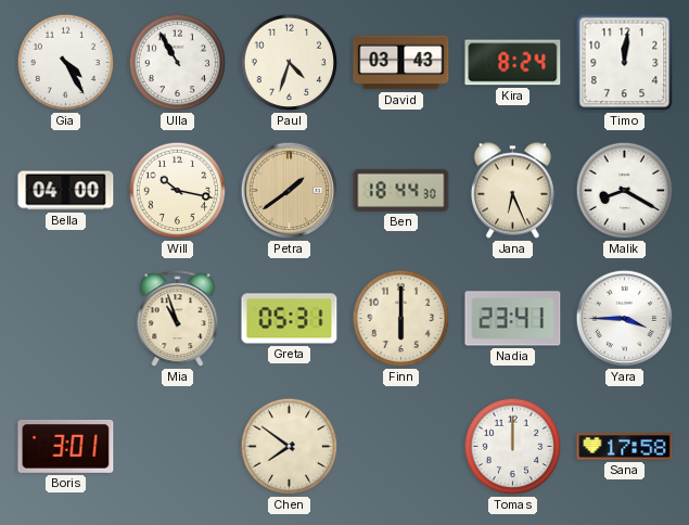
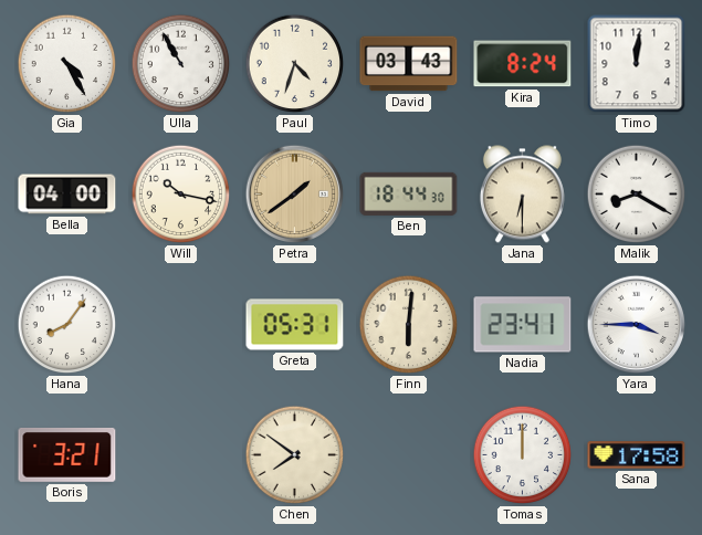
Jana: 6:26 -> 6:30
Hana: none -> 8:06
Mia: 10:57 -> none
Finn: 6:00 -> 6:01
Boris: 3:01 -> 3:21
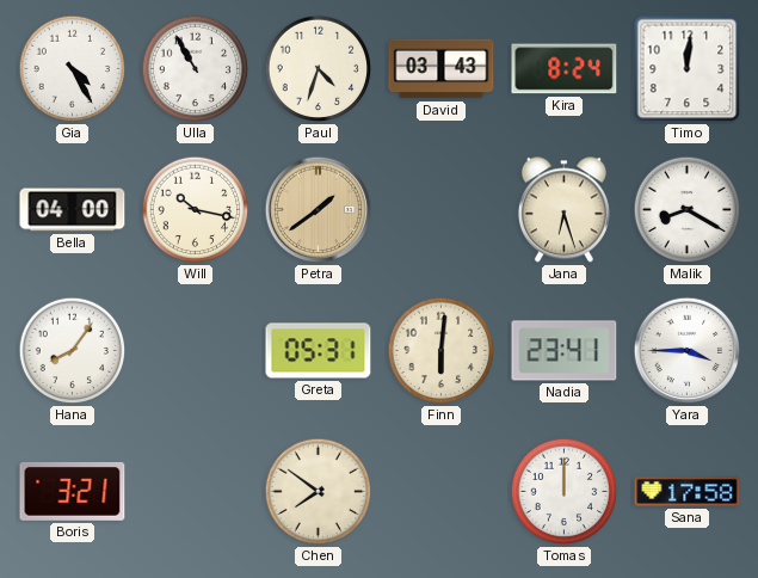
Ben: 18:44 -> none
Jana: 6:30 -> 6:27
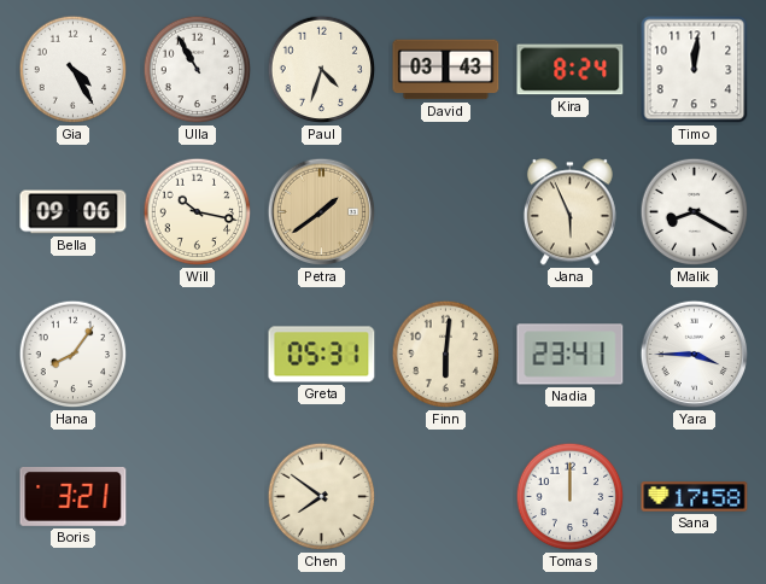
Bella: 04:00 -> 09:06
Jana: 6:27 -> 5:56
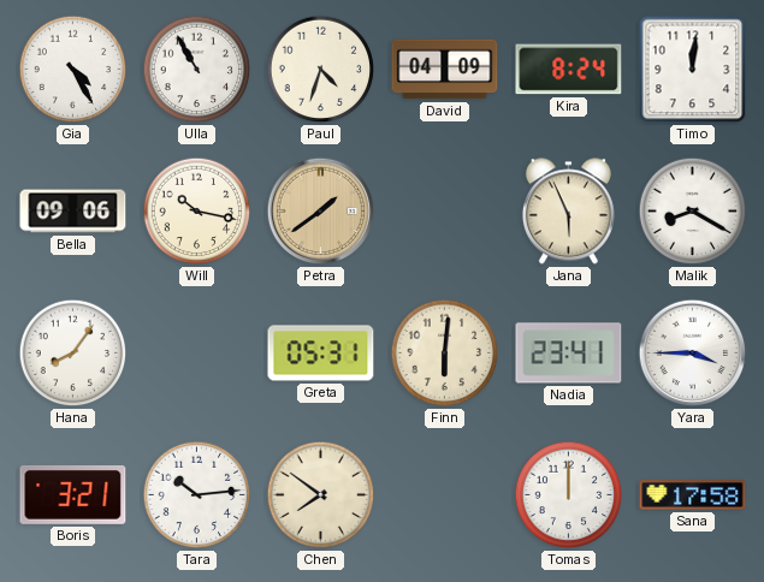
David: 03:43 -> 04:09
Tara: none -> 10:14
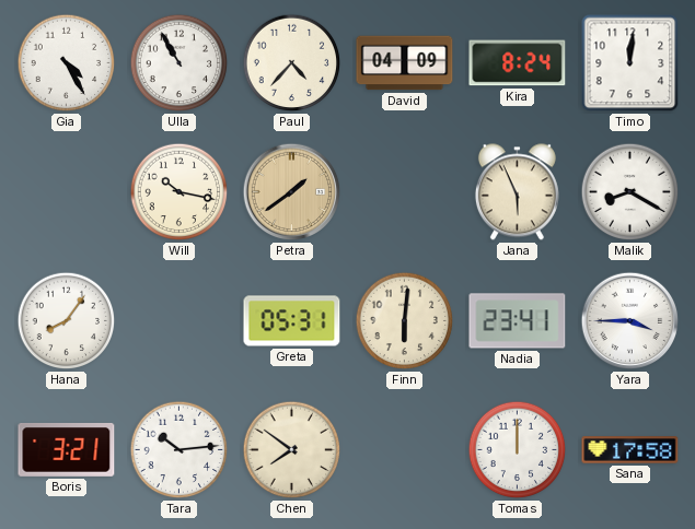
Paul: 4:33 -> 4:37
Bella: 09:06 -> none
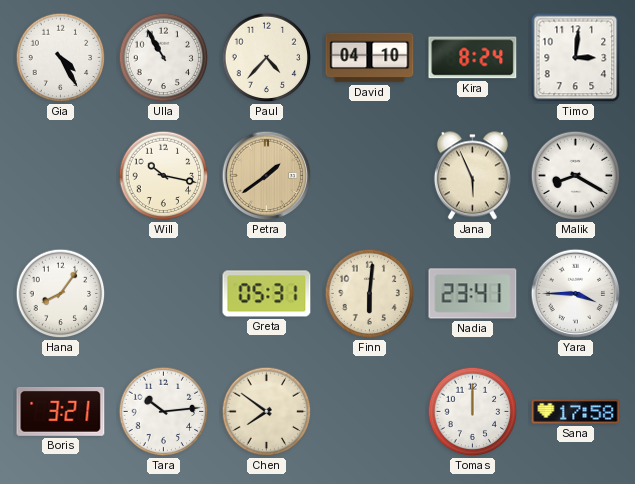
David: 04:09 -> 04:10
Timo: 12:01 -> 3:01
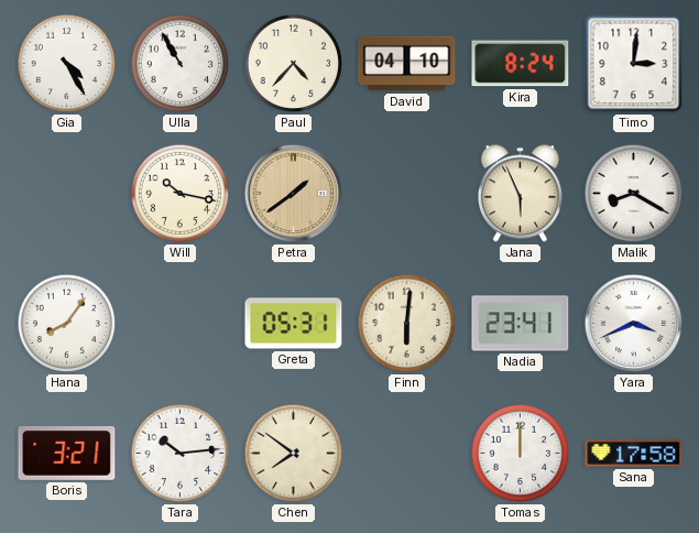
Yara: 3:45 -> 3:41
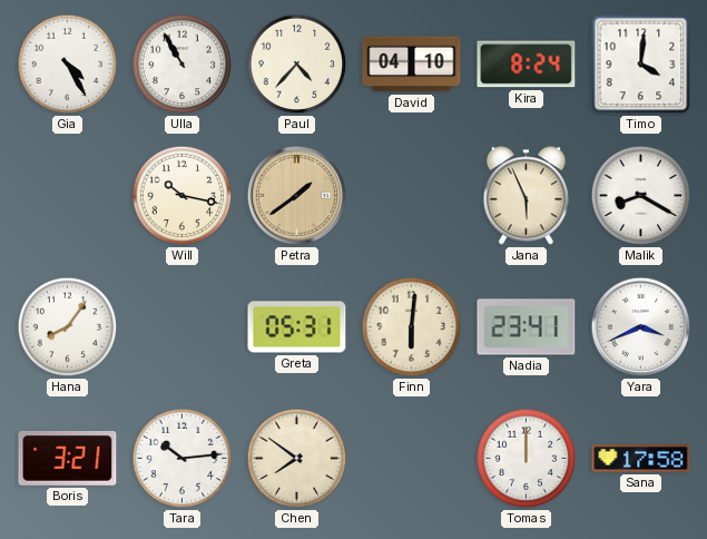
Timo: 3:01 -> 4:01
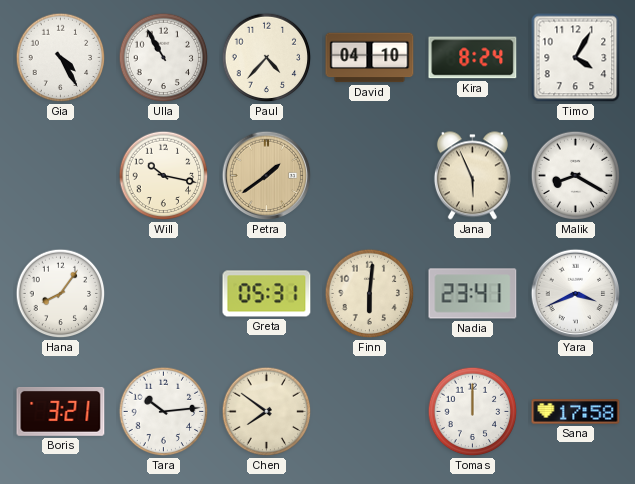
Timo: 4:01 -> 4:05
